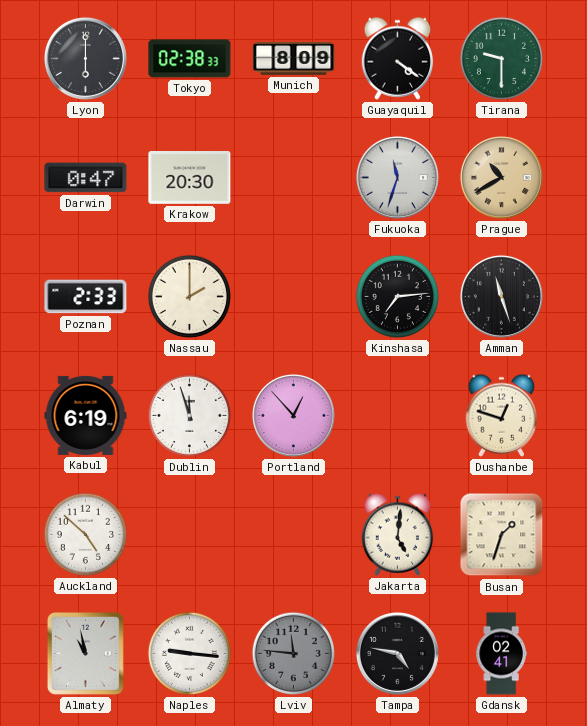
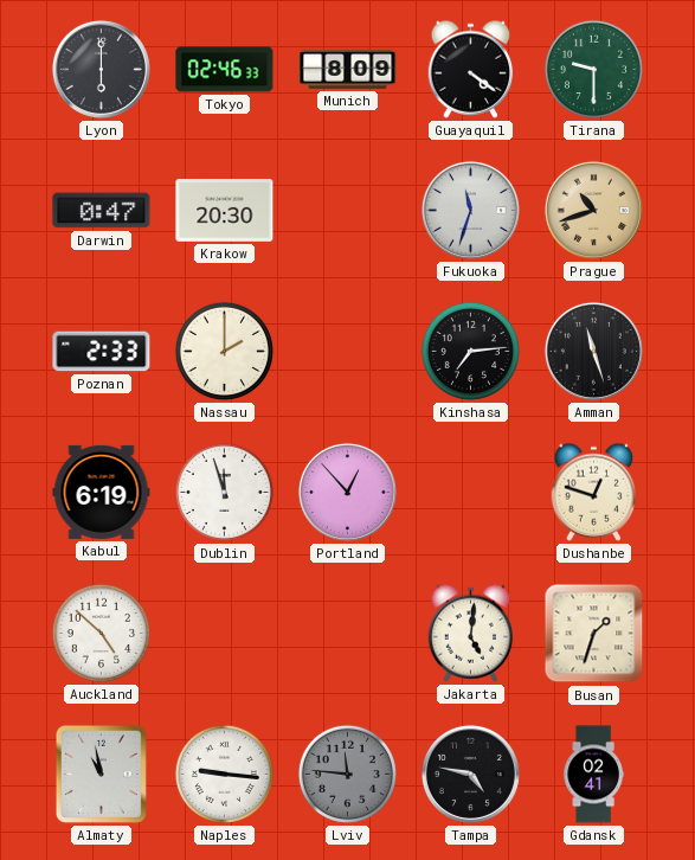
Tokyo: 02:38 -> 02:46
Prague: 10:40 -> 10:42
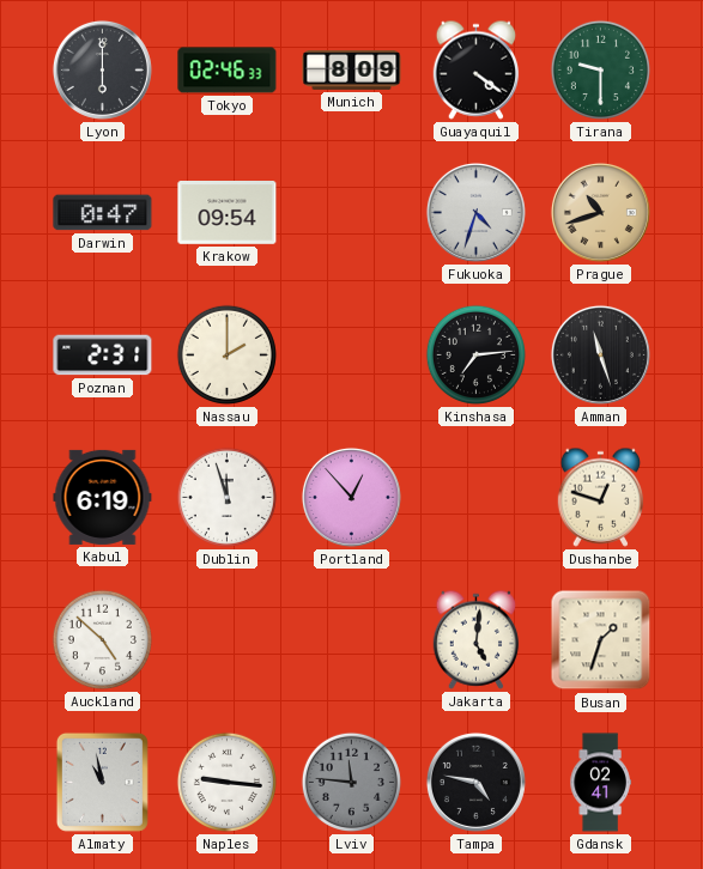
Krakow: 20:30 -> 09:54
Fukuoka: 11:33 -> 4:33
Poznan: 2:33 -> 2:31
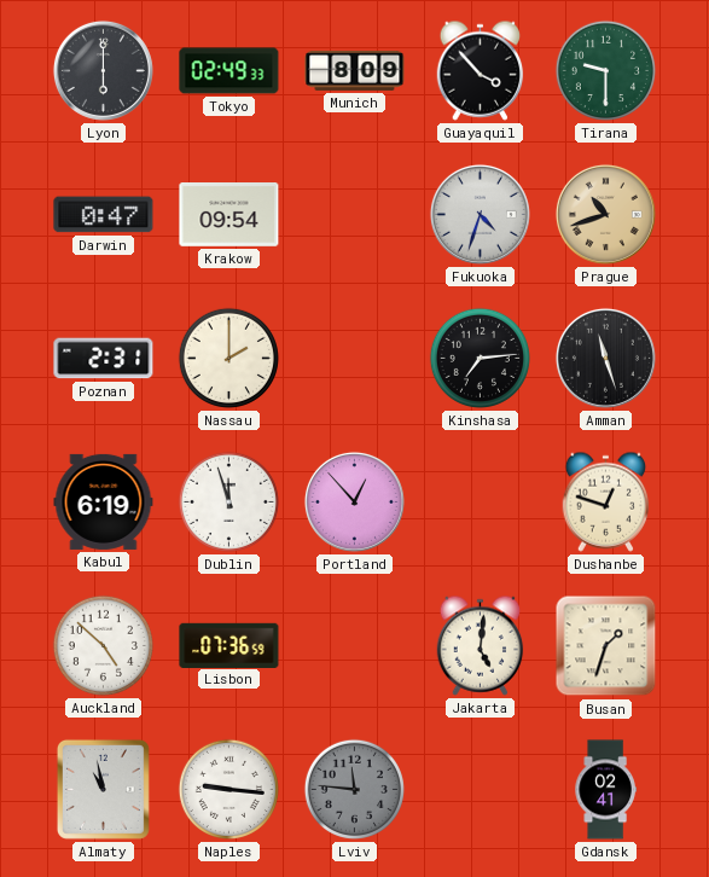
Tokyo: 02:46 -> 02:49
Guayaquil: 4:21 -> 3:53
Lisbon: none -> 07:36
Tampa: 4:47 -> none
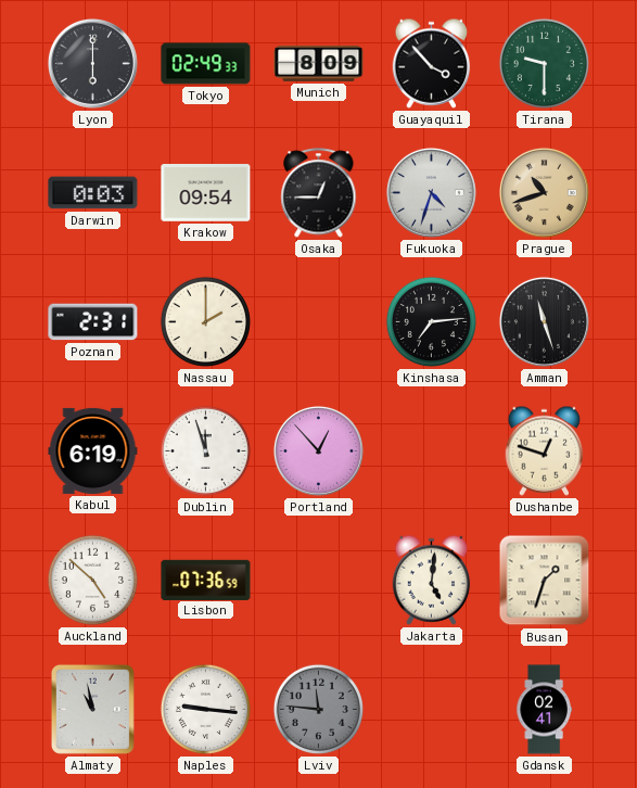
Darwin: 0:47 -> 0:03
Osaka: none -> 12:45
